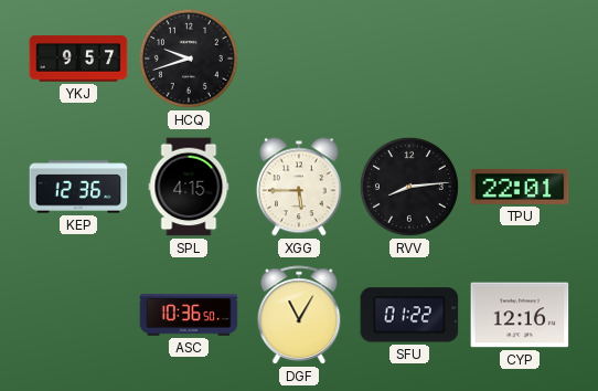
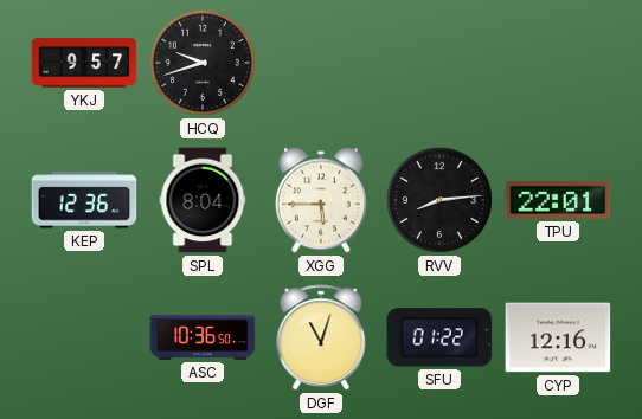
SPL: 4:15 -> 8:04
DGF: 11:05 -> 11:03
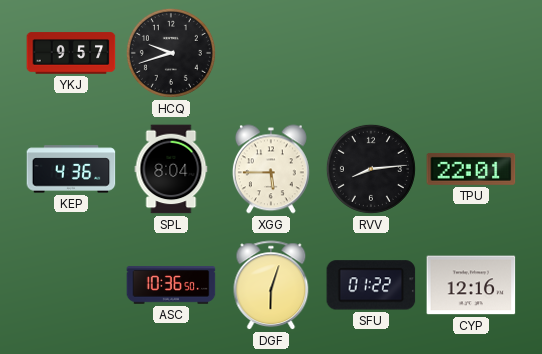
KEP: 12:36 -> 4:36
DGF: 11:03 -> 6:03
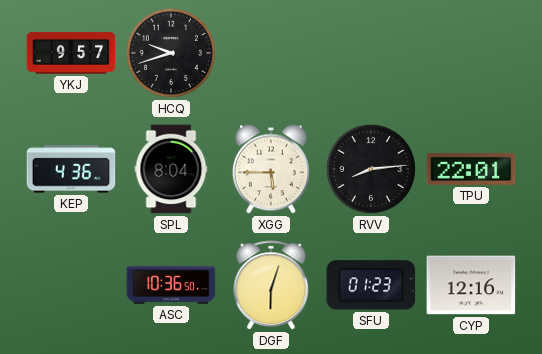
SFU: 01:22 -> 01:23
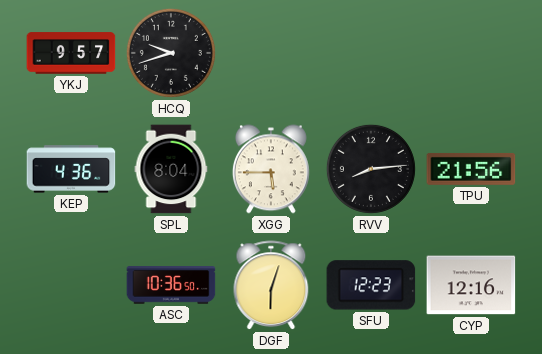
TPU: 22:01 -> 21:56
SFU: 01:23 -> 12:23
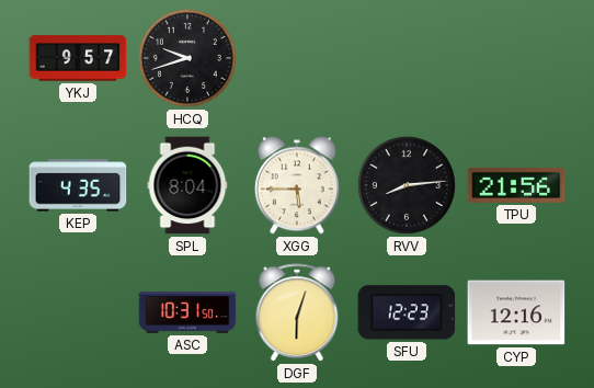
KEP: 4:36 -> 4:35
ASC: 10:36 -> 10:31
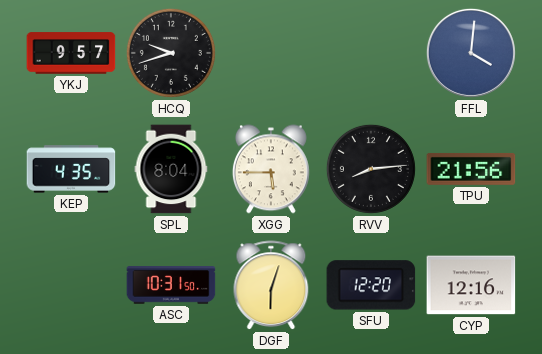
FFL: none -> 4:01
SFU: 12:23 -> 12:20
